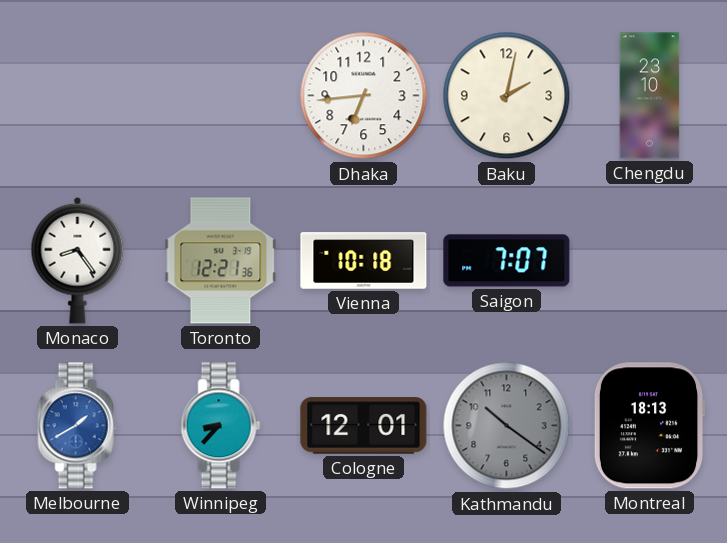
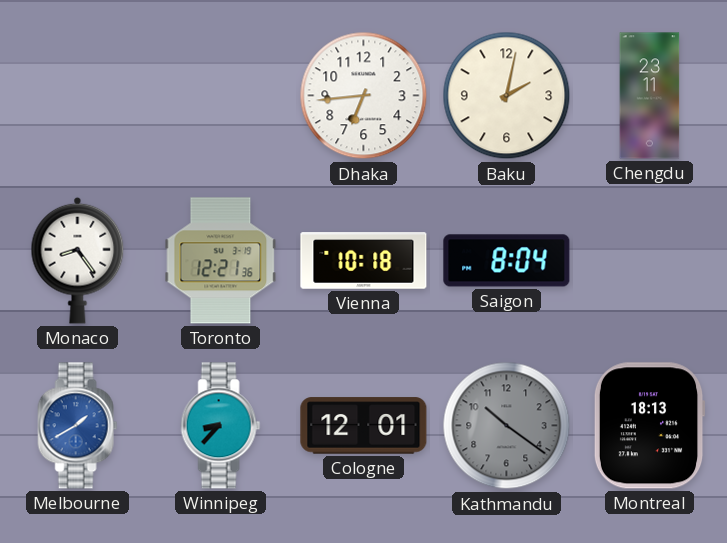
Chengdu: 23:10 -> 23:11
Saigon: 7:07 -> 8:04
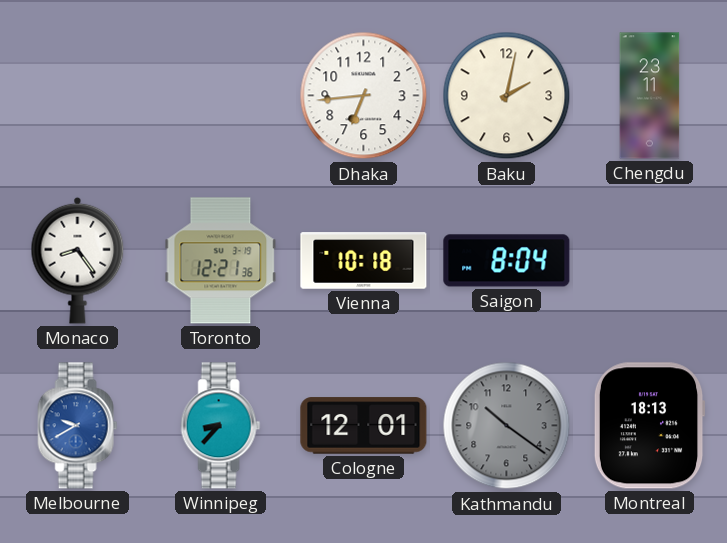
Melbourne: 1:40 -> 9:40
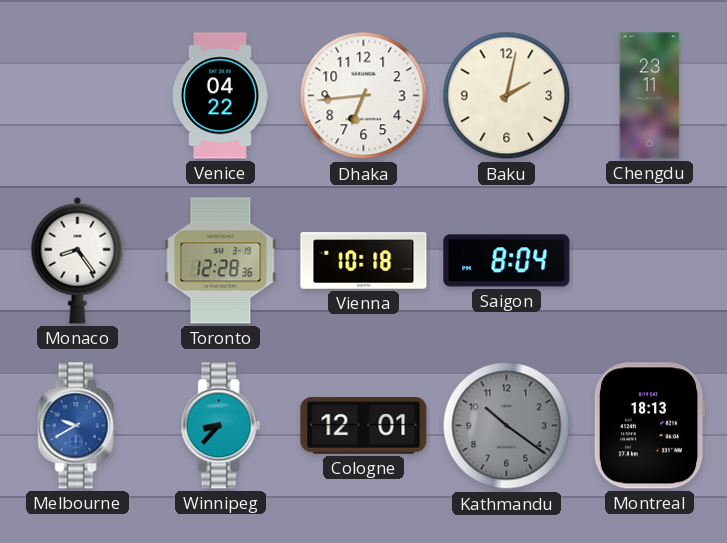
Venice: none -> 04:22
Toronto: 12:21 -> 12:28
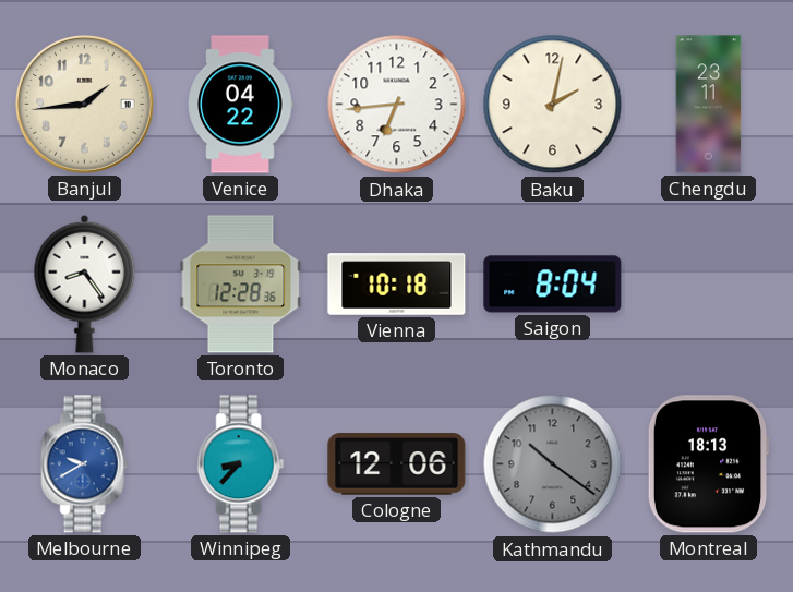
Banjul: none -> 1:44
Cologne: 12:01 -> 12:06
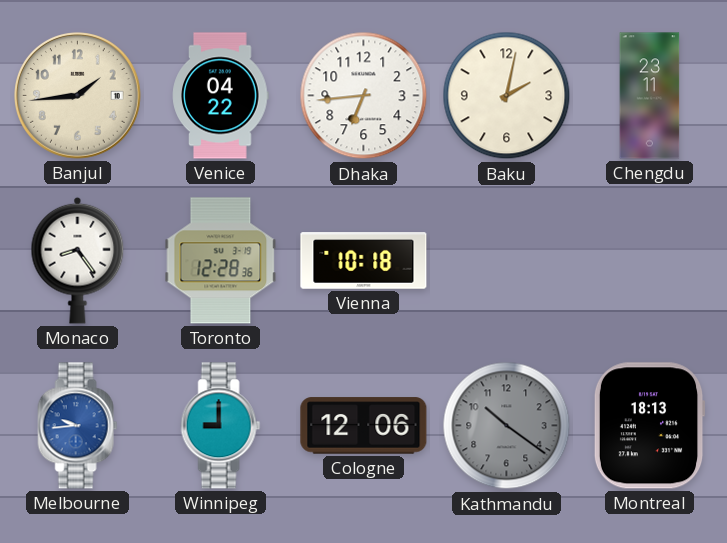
Saigon: 8:04 -> none
Melbourne: 9:40 -> 9:44
Winnipeg: 8:37 -> 9:00
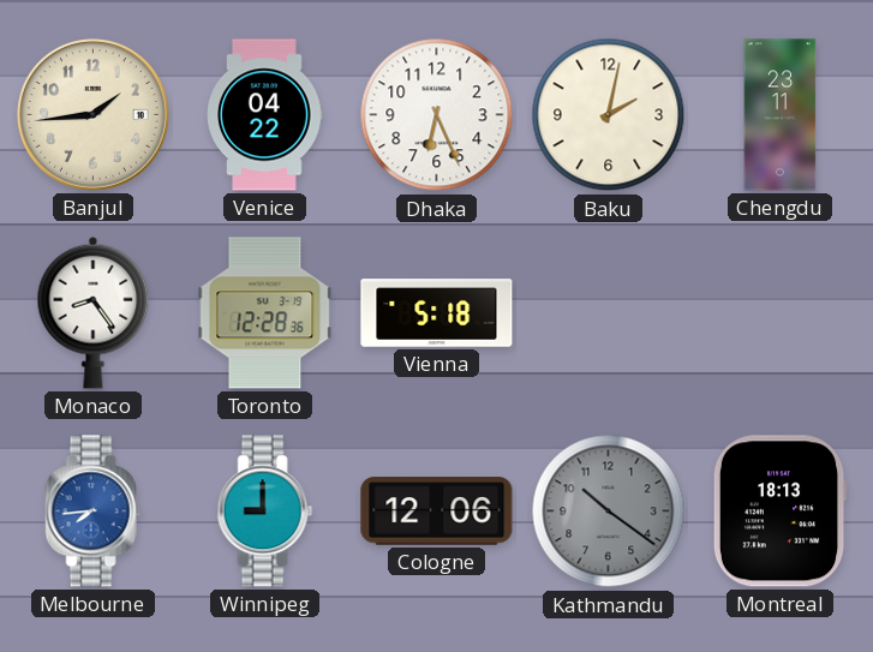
Dhaka: 6:44 -> 6:26
Vienna: 10:18 -> 5:18
Melbourne: 9:44 -> 7:44
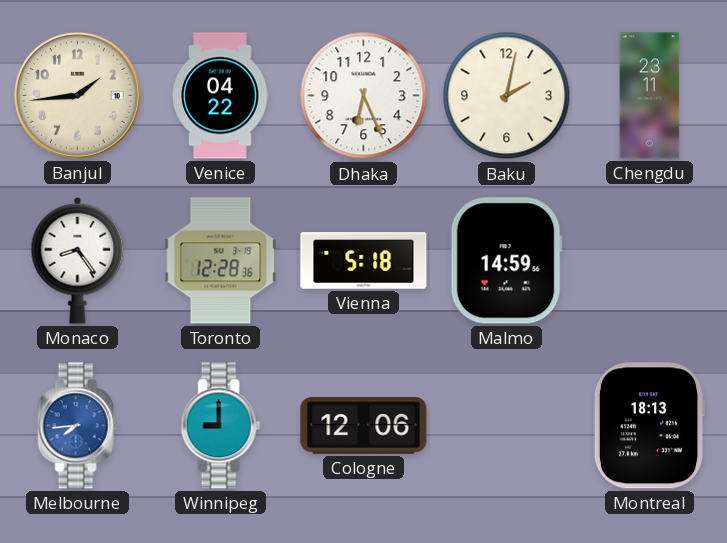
Malmo: none -> 14:59
Kathmandu: 10:21 -> none
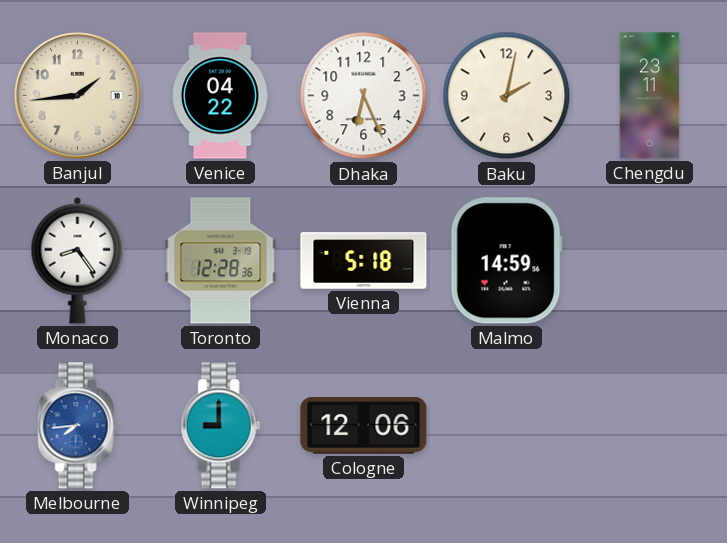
Montreal: 18:13 -> none
